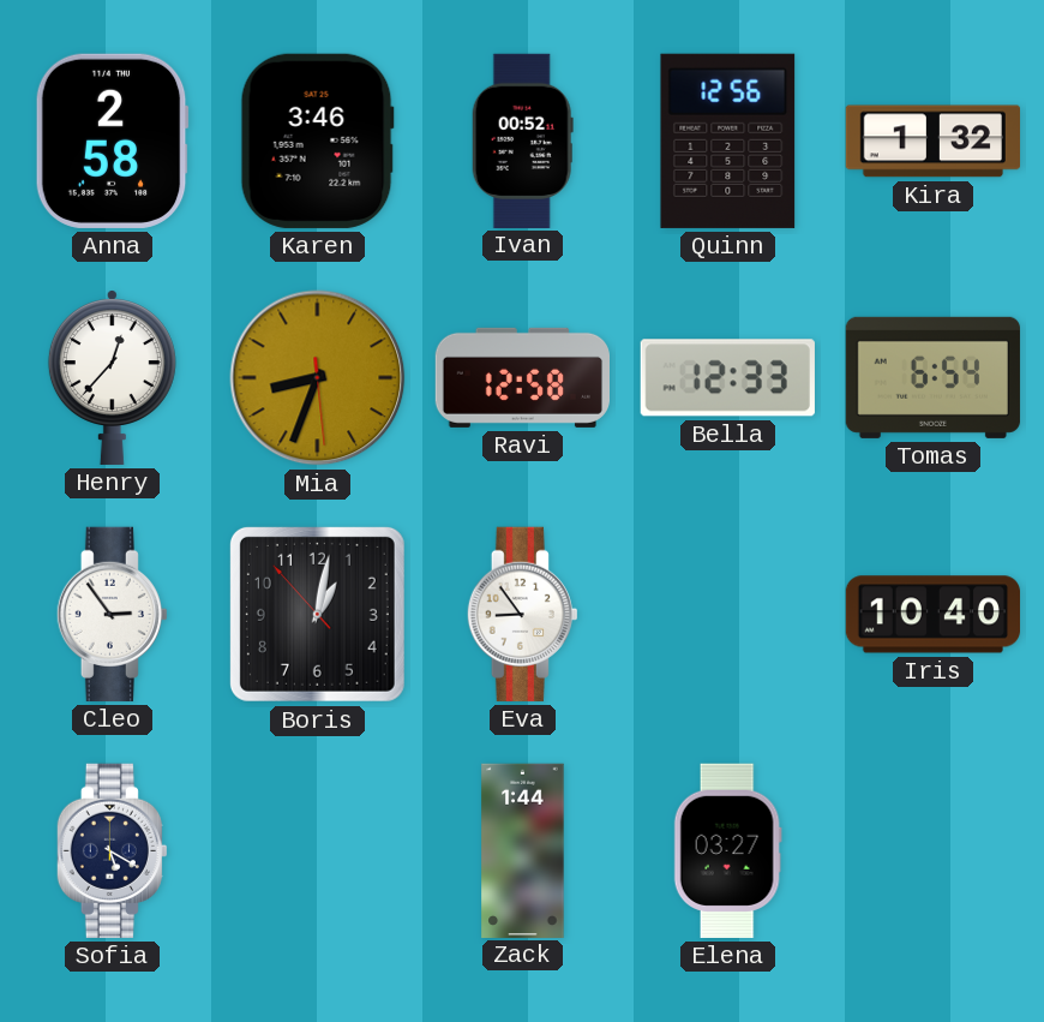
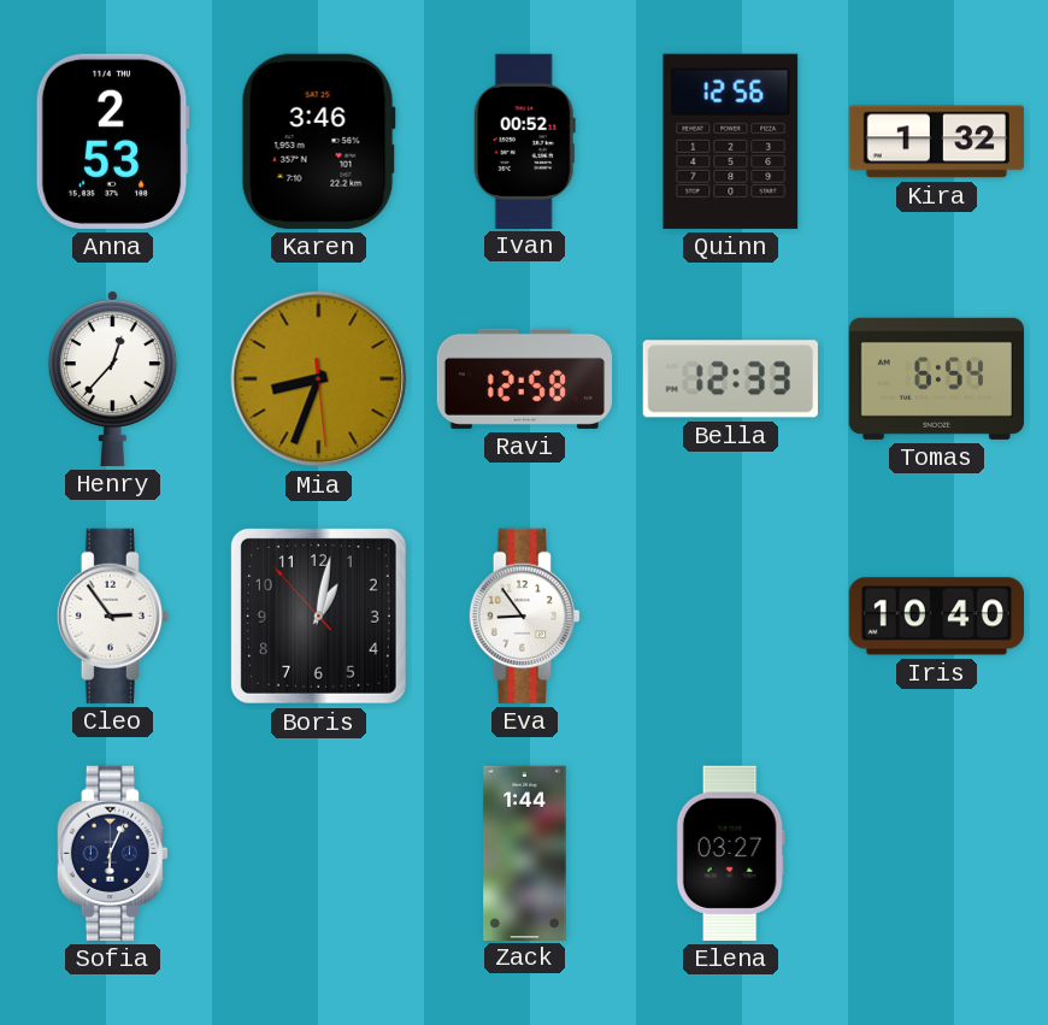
Anna: 2:58 -> 2:53
Sofia: 5:20 -> 6:04
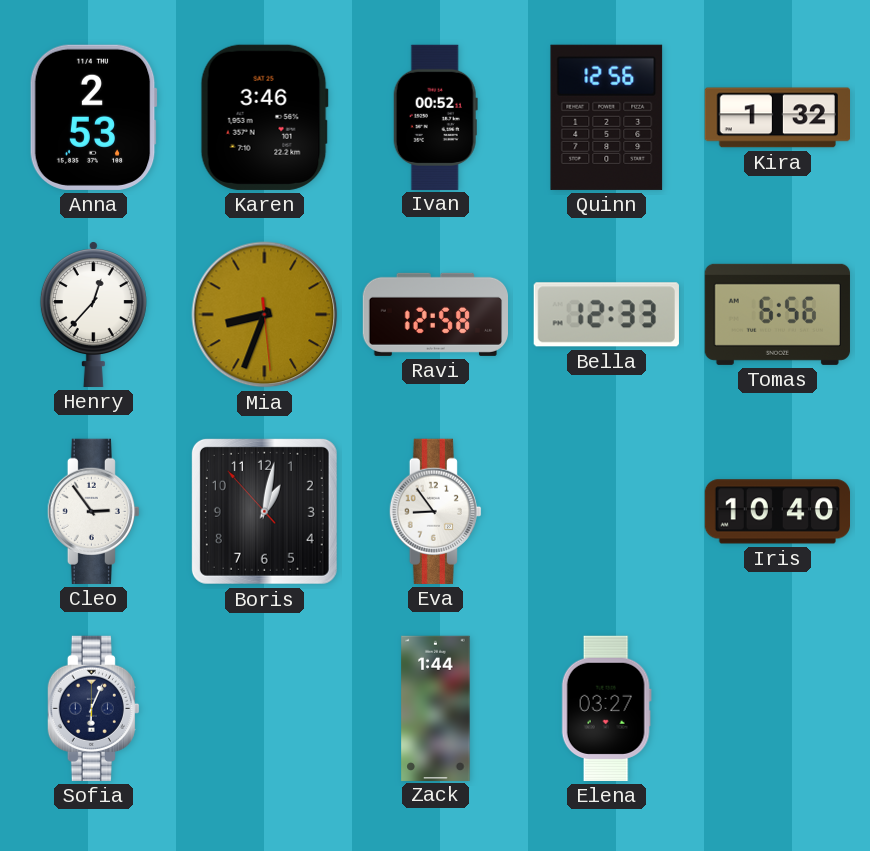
Tomas: 6:54 -> 6:56
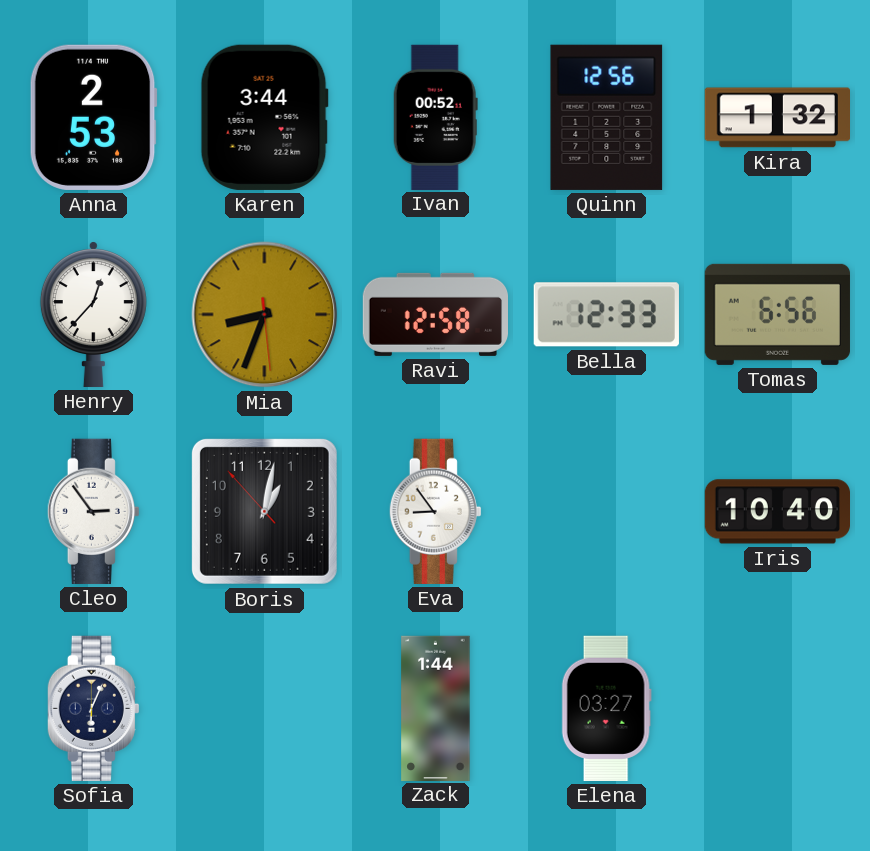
Karen: 3:46 -> 3:44
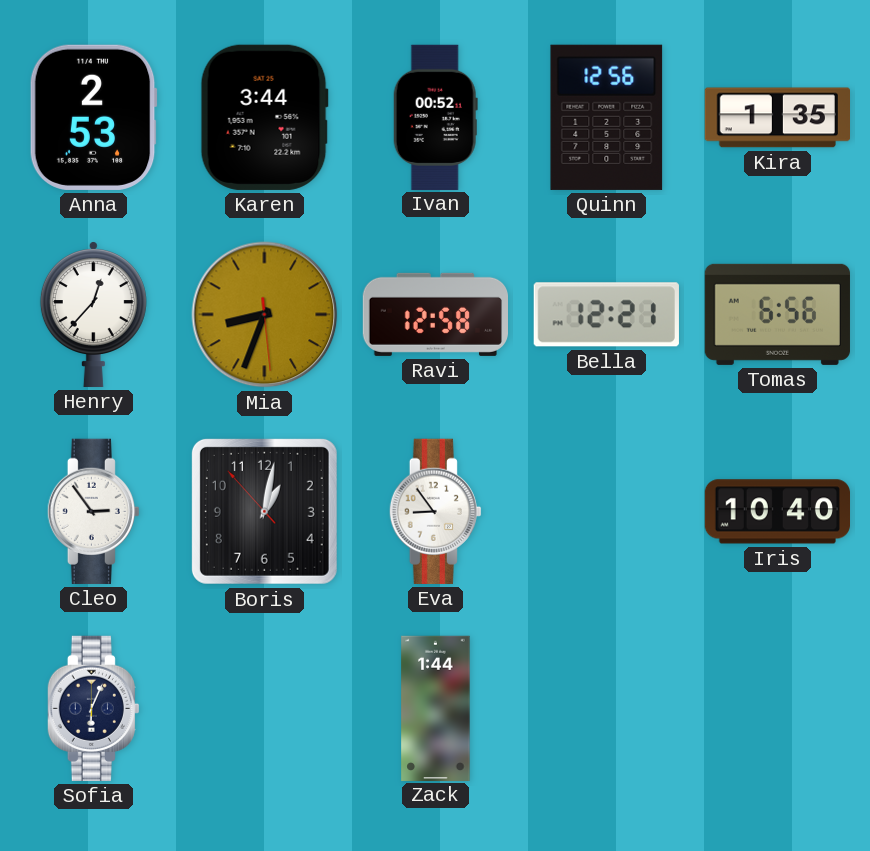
Kira: 1:32 -> 1:35
Bella: 12:33 -> 12:21
Elena: 03:27 -> none
